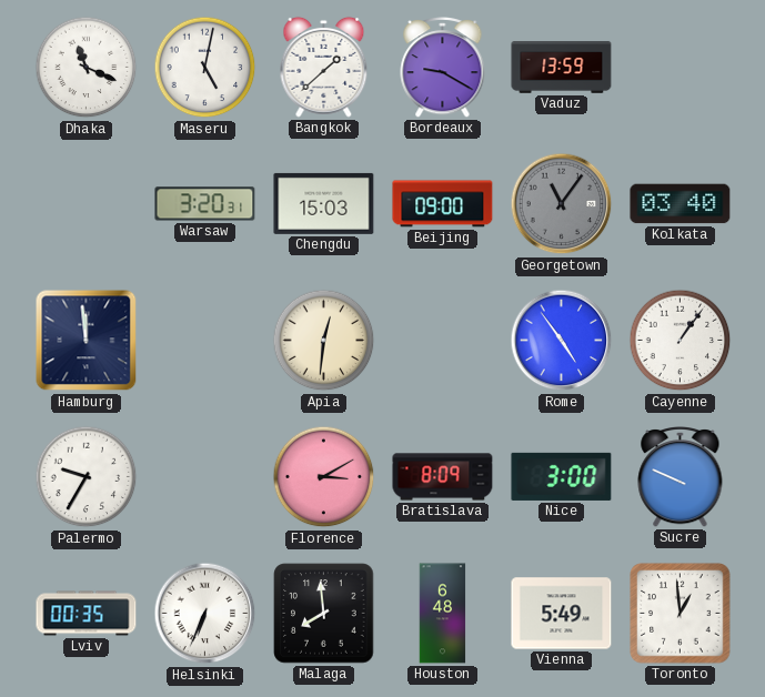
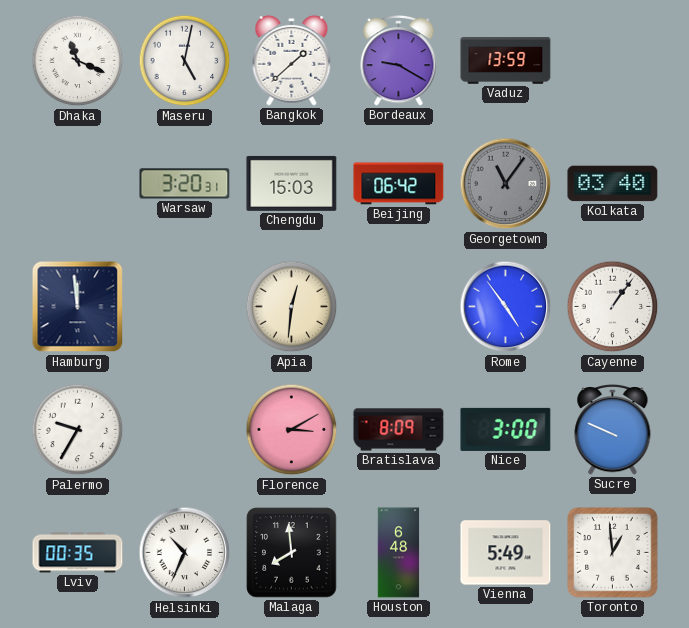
Beijing: 09:00 -> 06:42
Helsinki: 6:34 -> 10:34
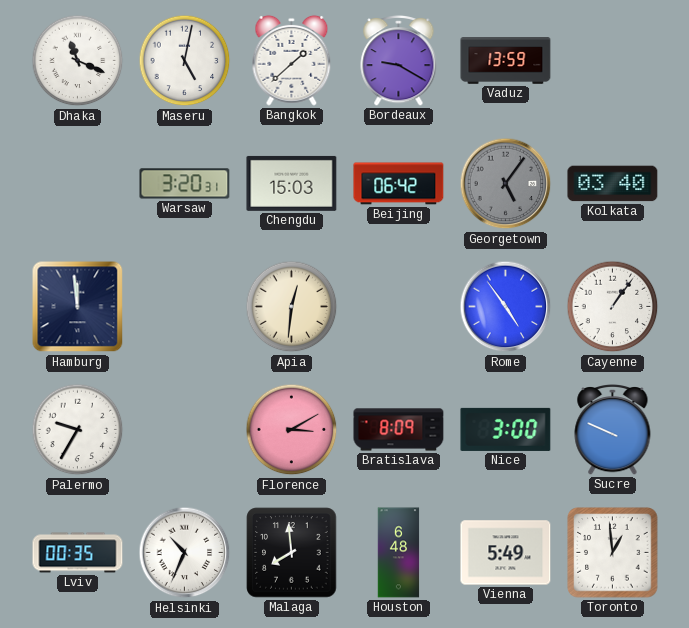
Georgetown: 11:06 -> 5:06
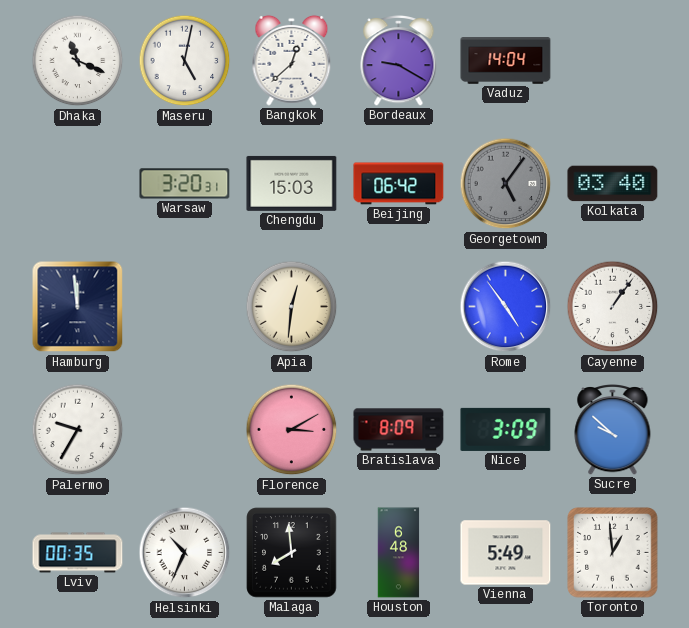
Bangkok: 1:38 -> 12:38
Vaduz: 13:59 -> 14:04
Nice: 3:00 -> 3:09
Sucre: 9:49 -> 9:52
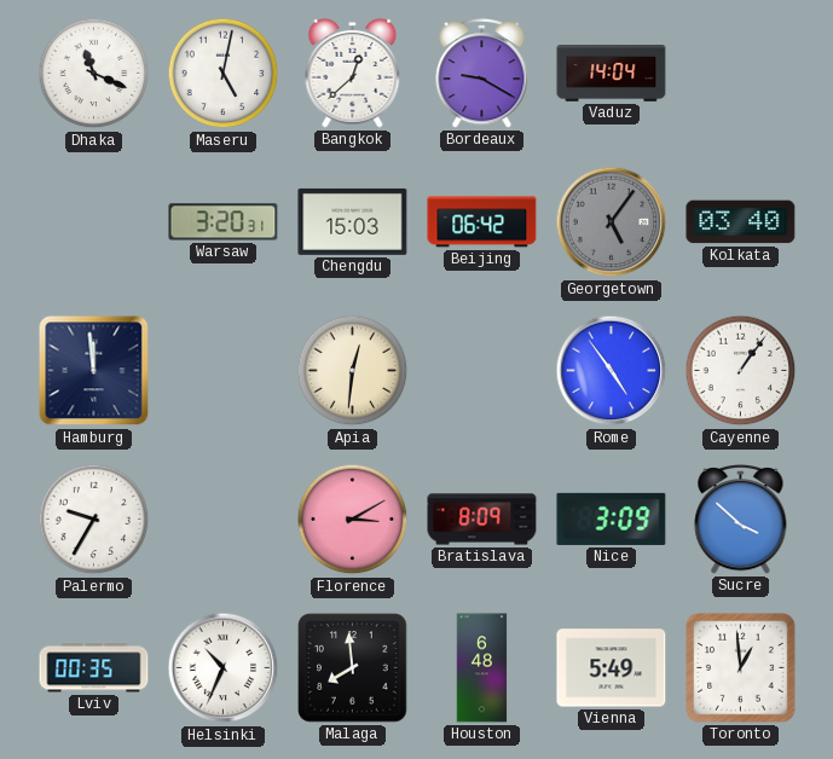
Sucre: 9:52 -> 3:52
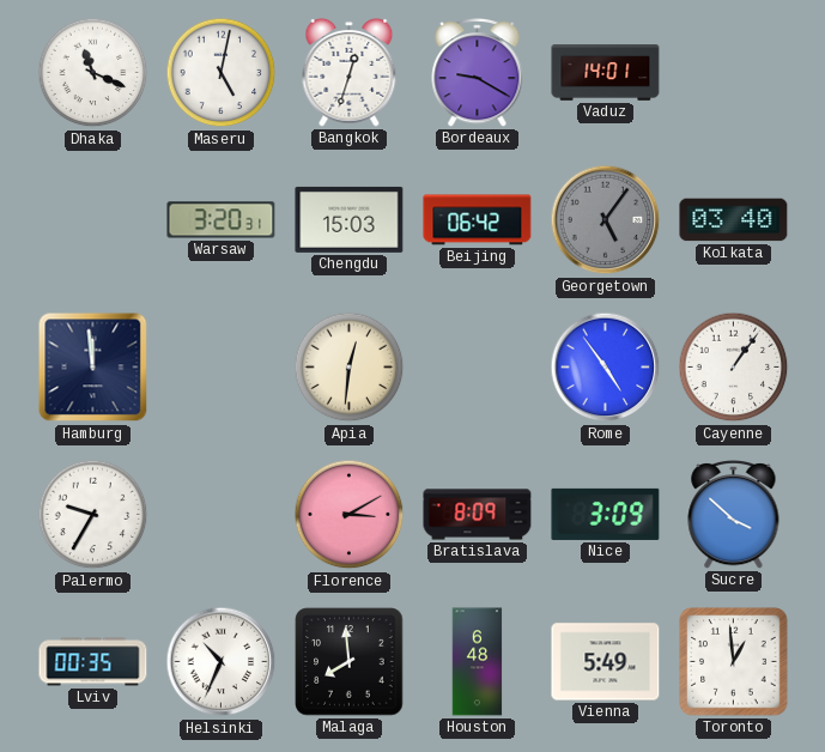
Bangkok: 12:38 -> 12:33
Vaduz: 14:04 -> 14:01
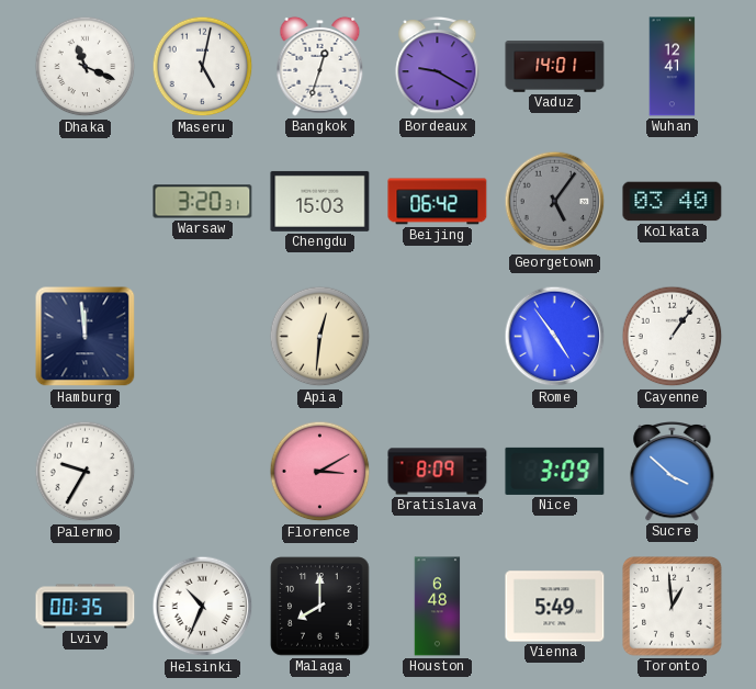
Wuhan: none -> 12:41
Malaga: 7:59 -> 8:00
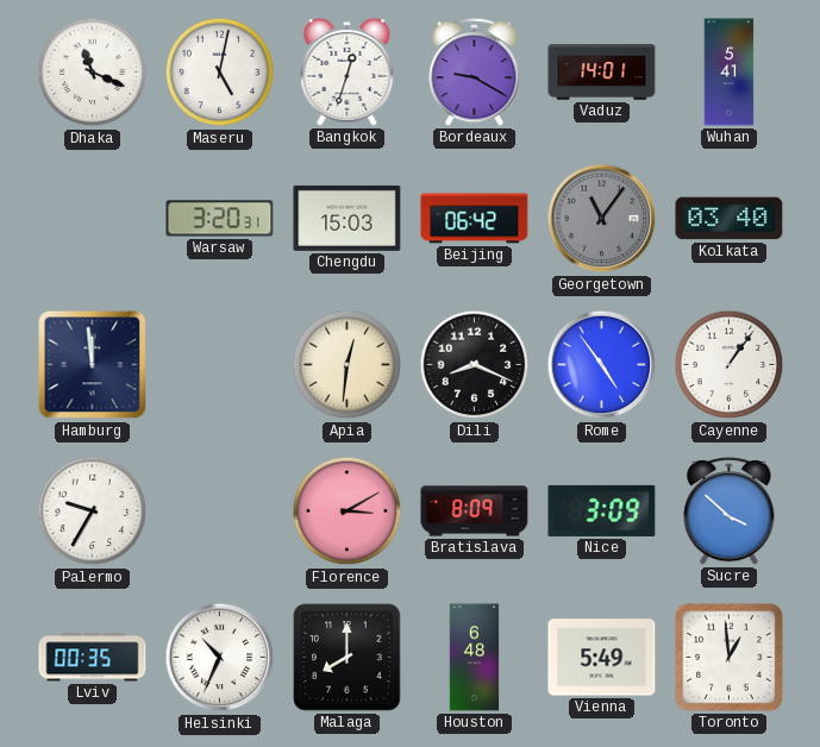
Wuhan: 12:41 -> 5:41
Georgetown: 5:06 -> 11:06
Dili: none -> 8:19
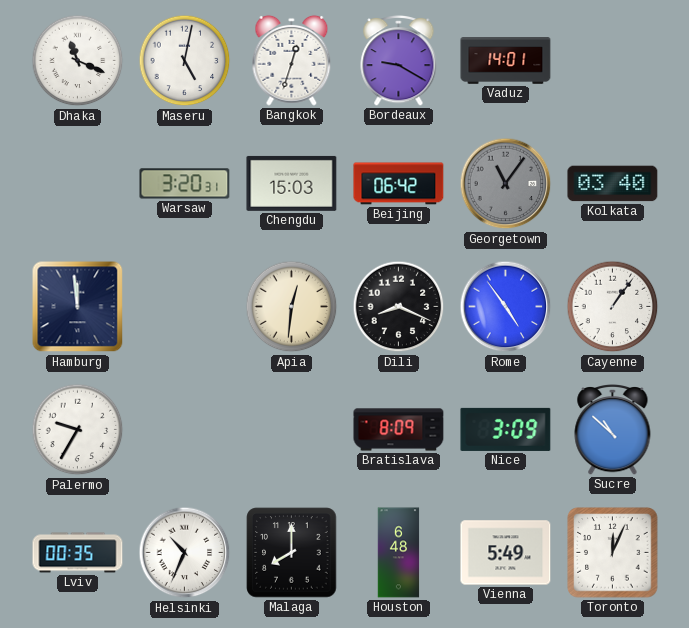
Wuhan: 5:41 -> none
Florence: 3:10 -> none
Sucre: 3:52 -> 10:52
Toronto: 12:59 -> 12:04
